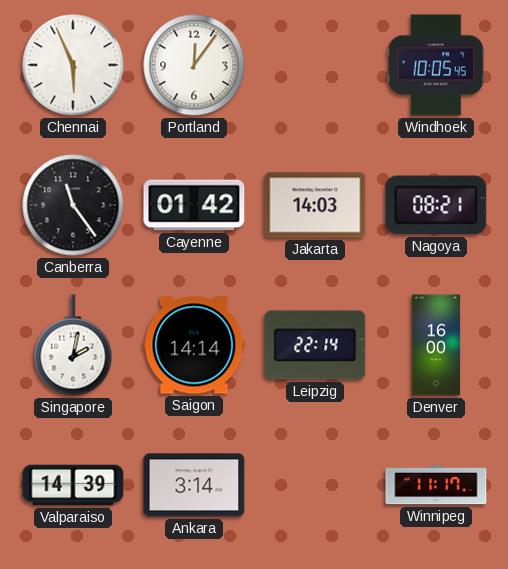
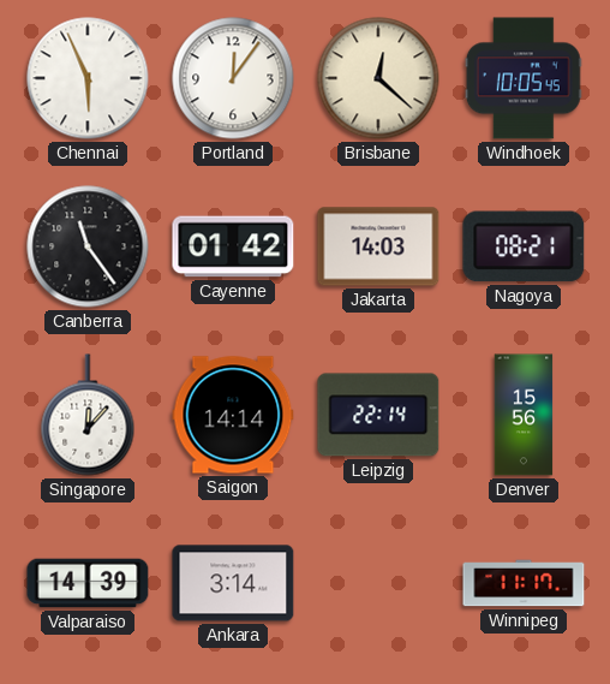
Brisbane: none -> 12:22
Singapore: 2:02 -> 12:07
Denver: 16:00 -> 15:56
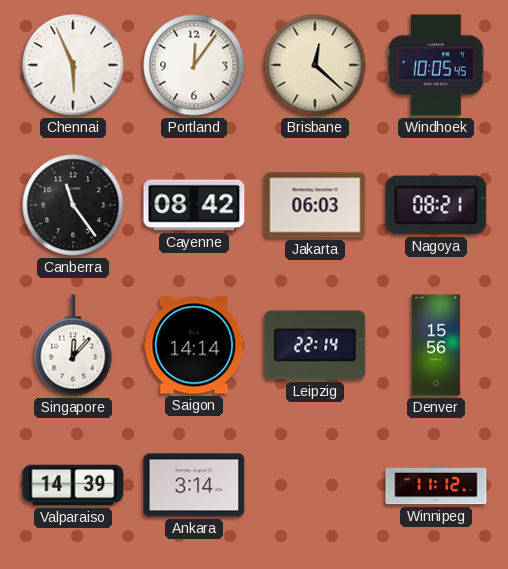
Cayenne: 01:42 -> 08:42
Jakarta: 14:03 -> 06:03
Winnipeg: 11:17 -> 11:12
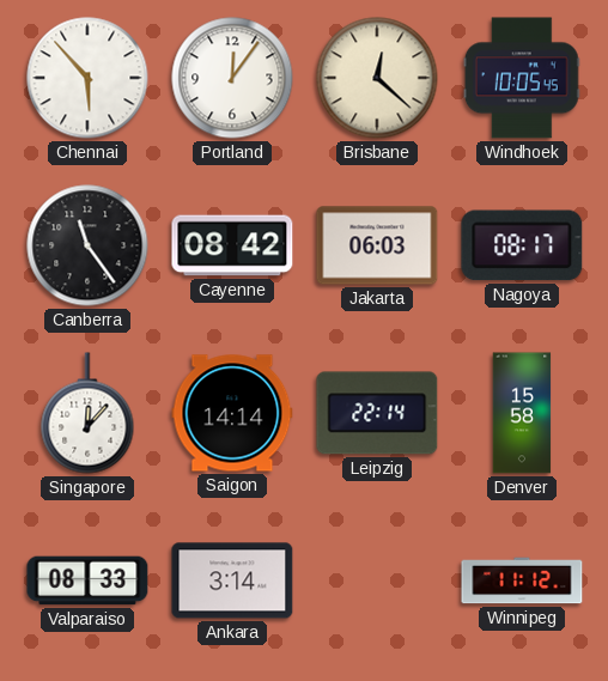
Chennai: 5:56 -> 5:53
Nagoya: 08:21 -> 08:17
Denver: 15:56 -> 15:58
Valparaiso: 14:39 -> 08:33
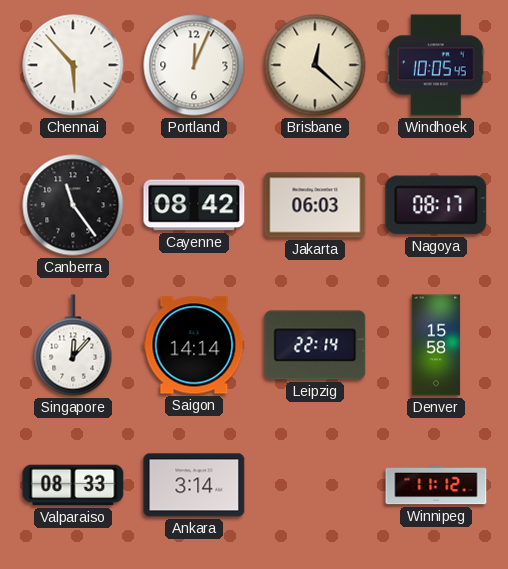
Portland: 12:06 -> 12:04
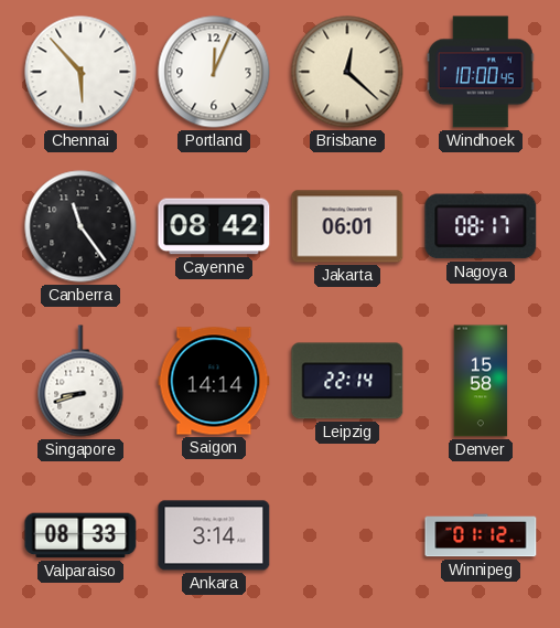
Windhoek: 10:05 -> 10:00
Jakarta: 06:03 -> 06:01
Singapore: 12:07 -> 8:42
Winnipeg: 11:12 -> 01:12
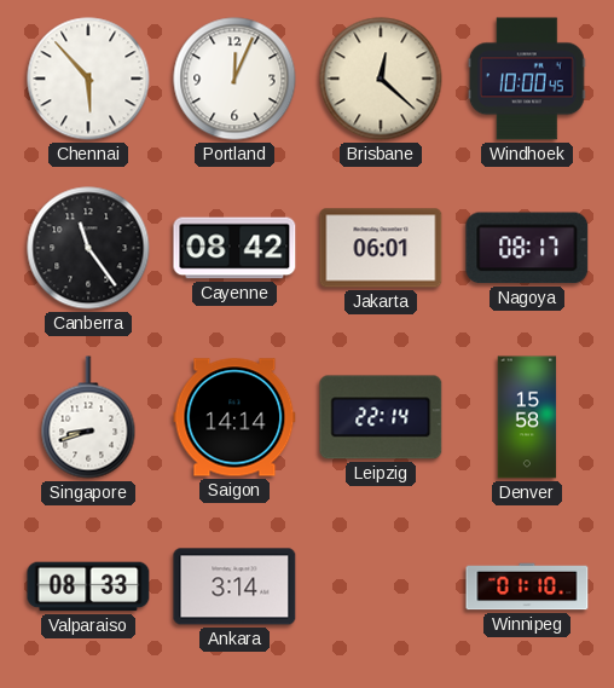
Winnipeg: 01:12 -> 01:10
